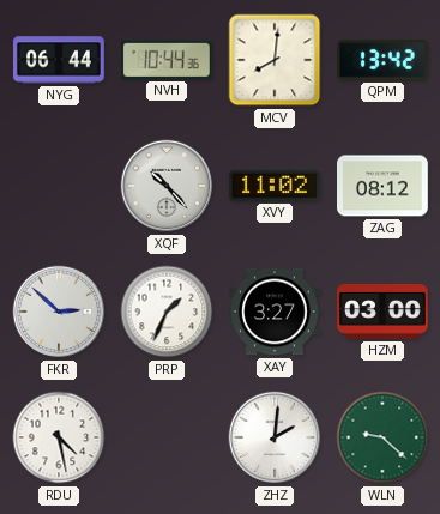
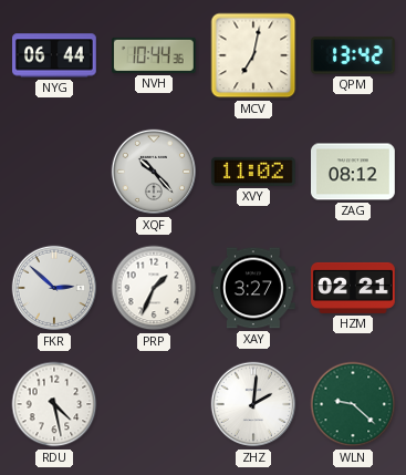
MCV: 8:01 -> 7:02
HZM: 03:00 -> 02:21
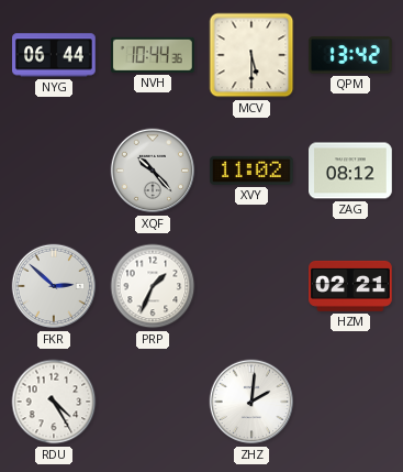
MCV: 7:02 -> 5:30
XAY: 3:27 -> none
RDU: 4:28 -> 4:25
WLN: 9:22 -> none
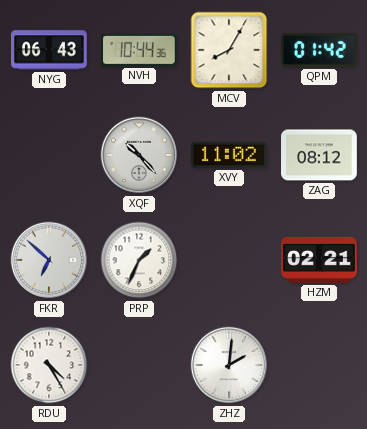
NYG: 06:44 -> 06:43
MCV: 5:30 -> 8:05
QPM: 13:42 -> 01:42
FKR: 2:52 -> 6:52
